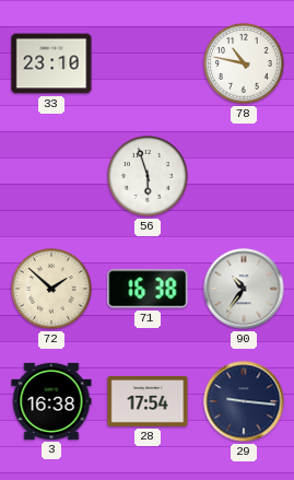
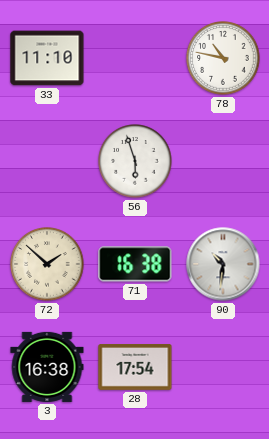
33: 23:10 -> 11:10
90: 10:36 -> 10:31
29: 9:16 -> none
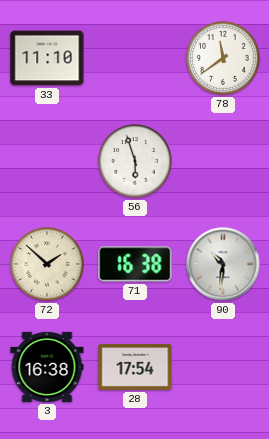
78: 10:47 -> 11:39
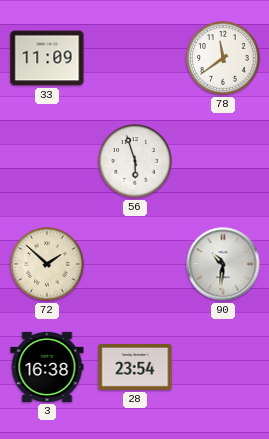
33: 11:10 -> 11:09
71: 16:38 -> none
28: 17:54 -> 23:54
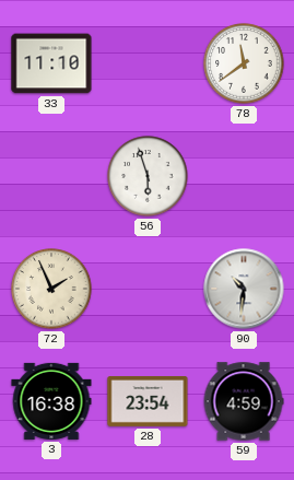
33: 11:09 -> 11:10
72: 1:52 -> 1:56
59: none -> 4:59
